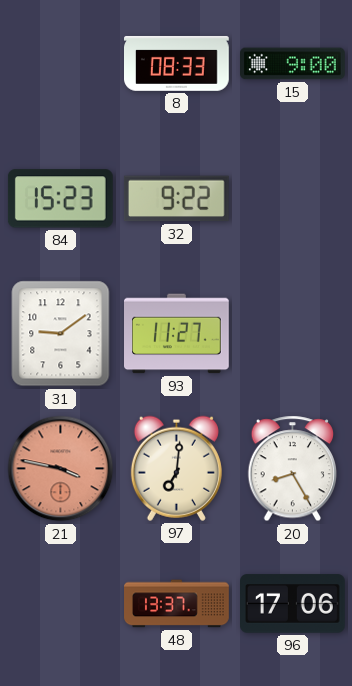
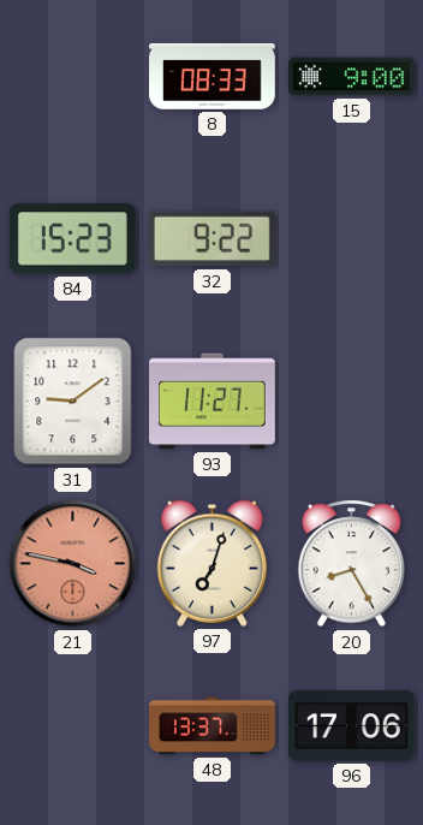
97: 7:01 -> 7:03
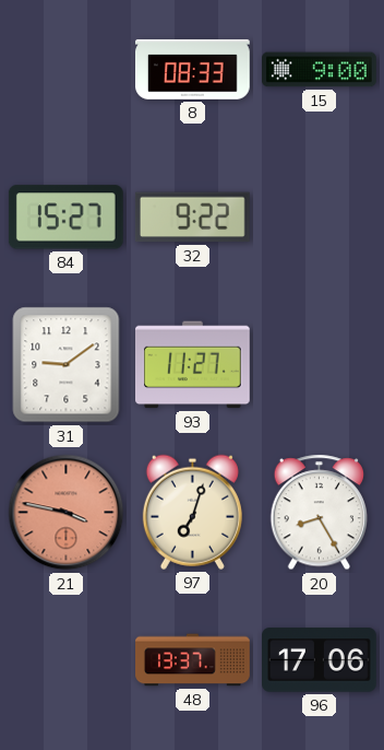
84: 15:23 -> 15:27
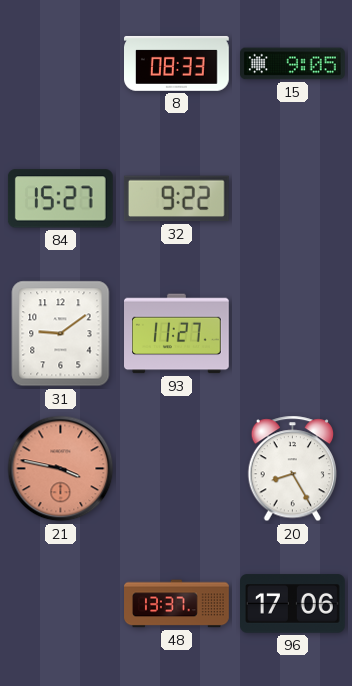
15: 9:00 -> 9:05
97: 7:03 -> none
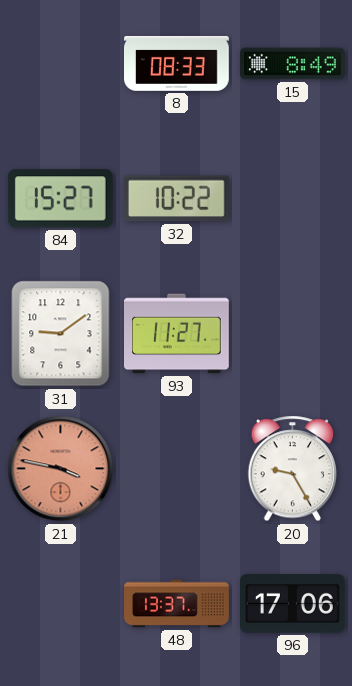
15: 9:05 -> 8:49
32: 9:22 -> 10:22
20: 8:25 -> 9:25
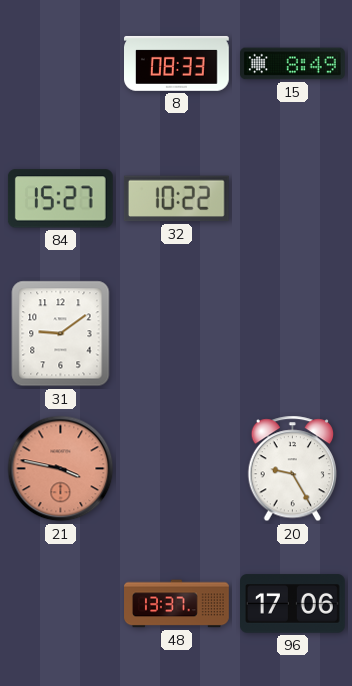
93: 11:27 -> none
